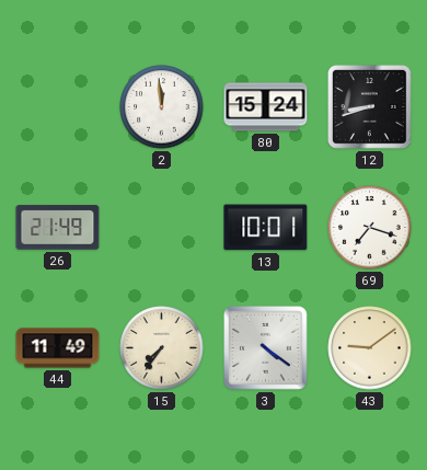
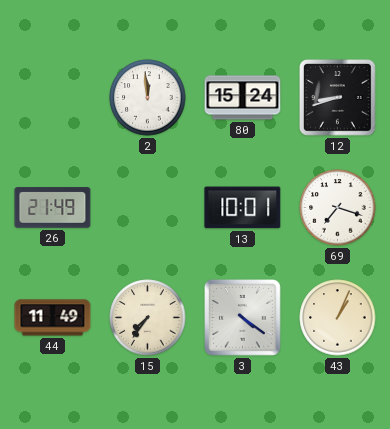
43: 9:09 -> 1:04
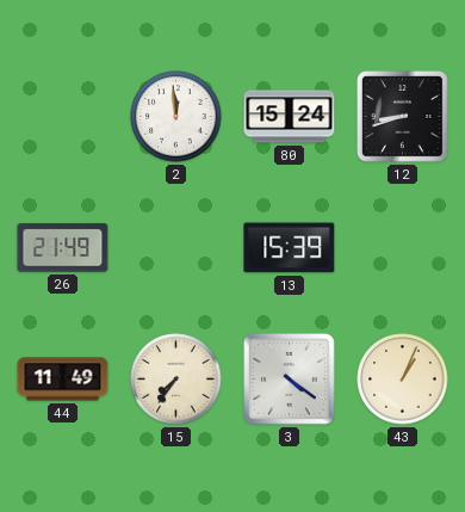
13: 10:01 -> 15:39
69: 7:18 -> none
